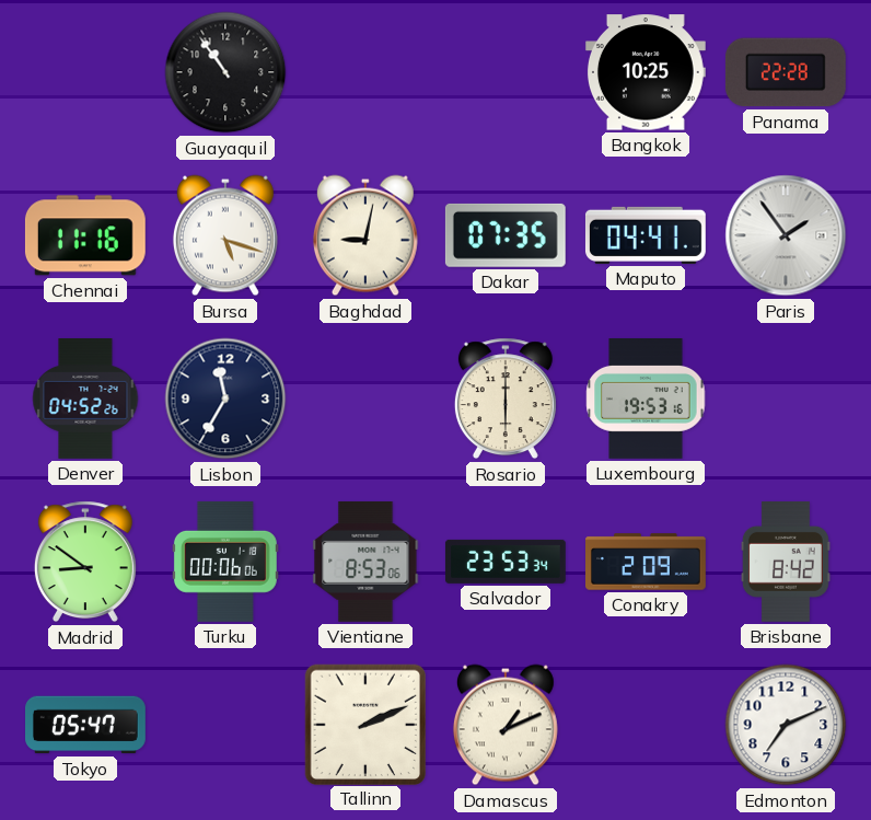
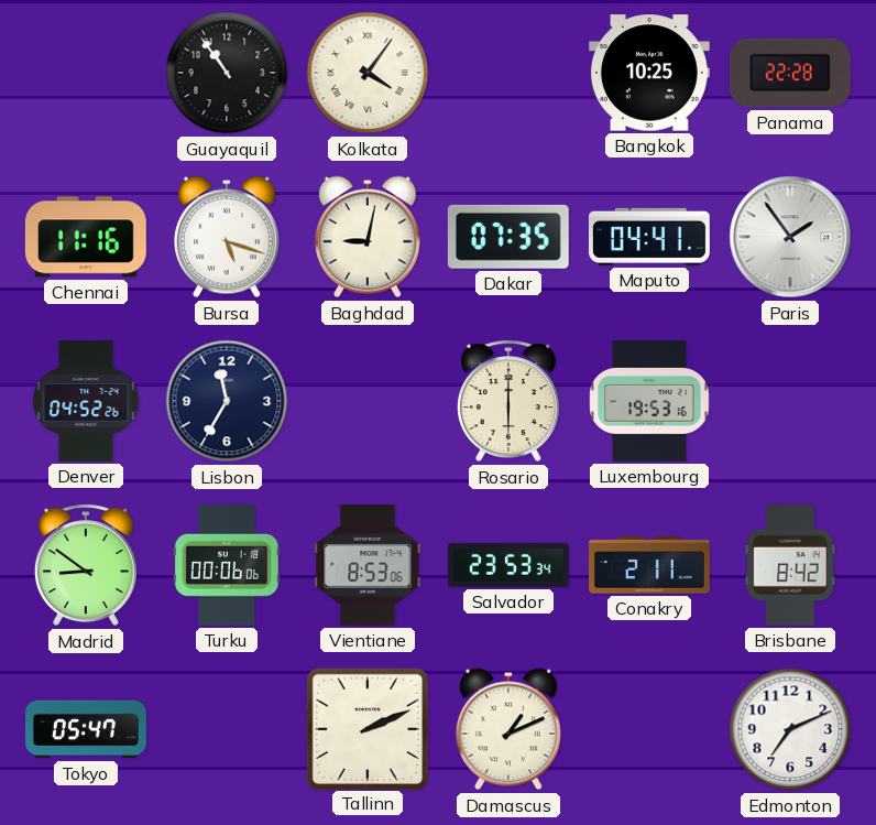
Kolkata: none -> 4:06
Conakry: 2:09 -> 2:11
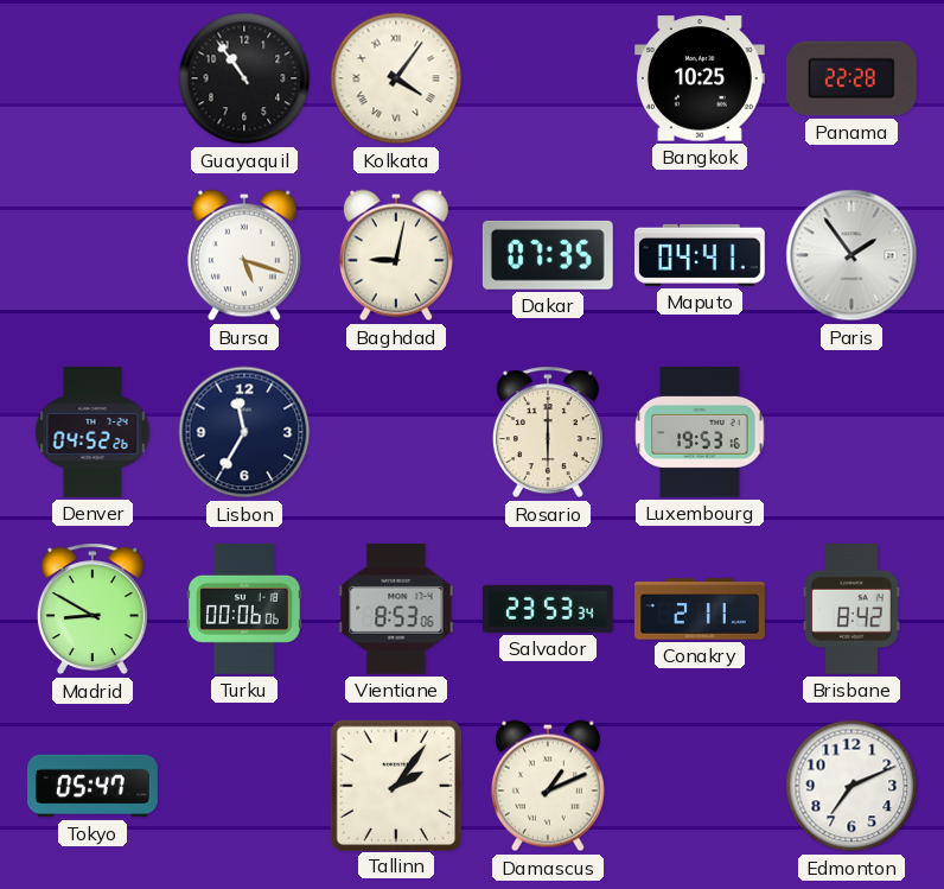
Chennai: 11:16 -> none
Madrid: 8:51 -> 8:50
Tallinn: 2:11 -> 2:06
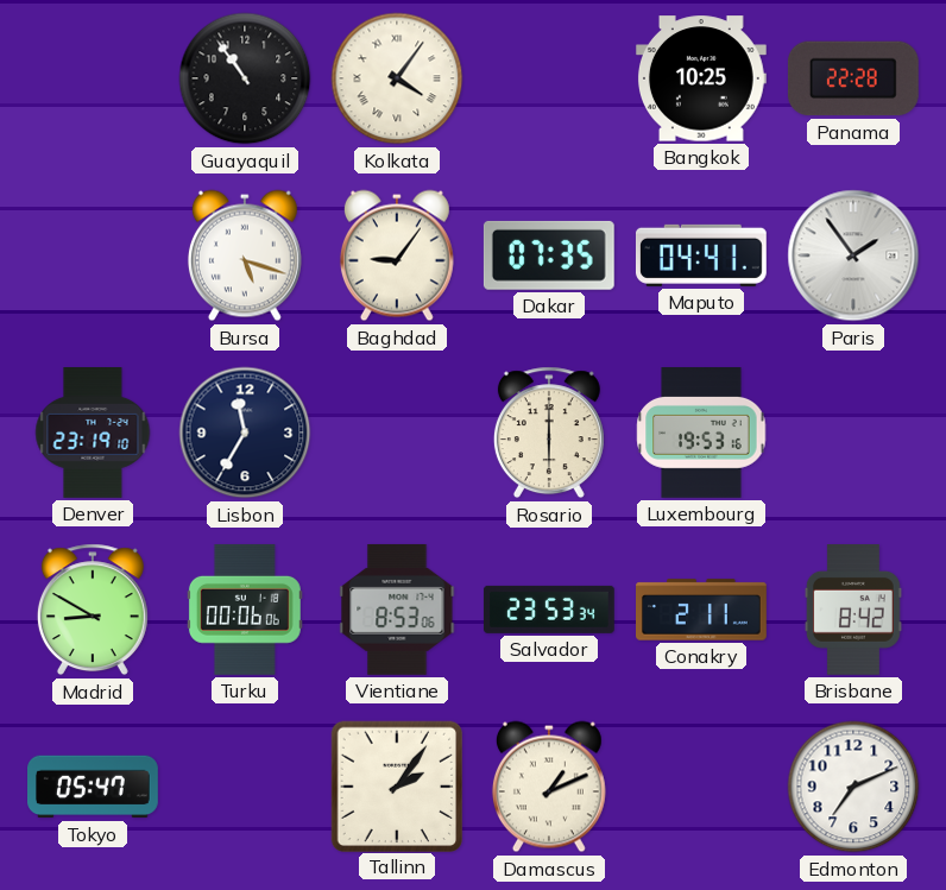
Baghdad: 9:02 -> 9:06
Denver: 04:52 -> 23:19
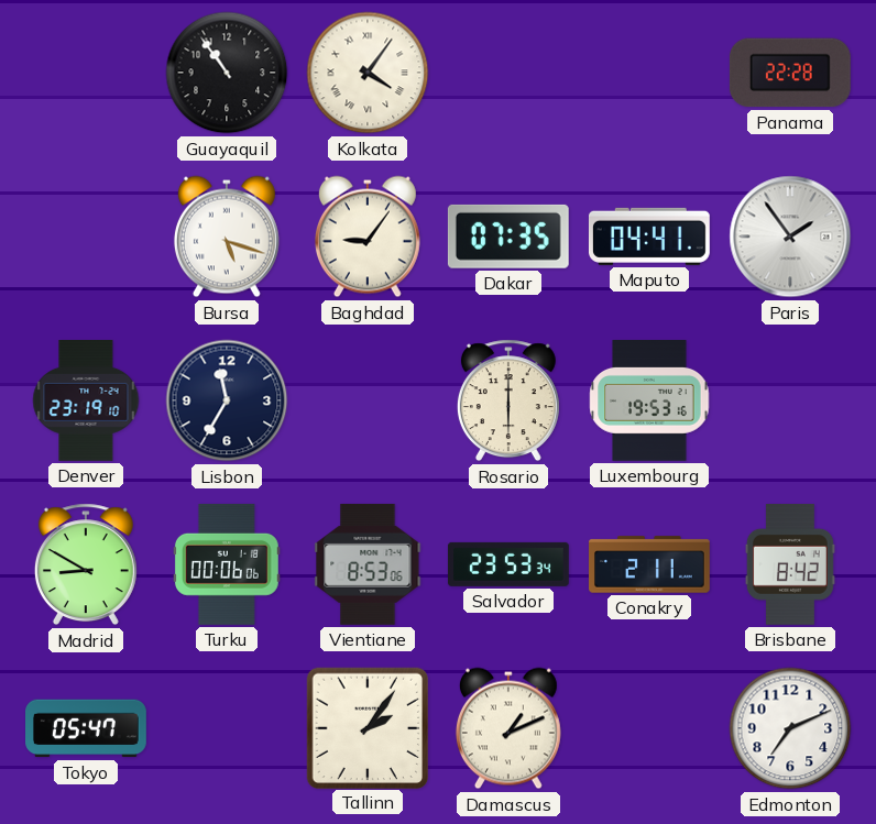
Bangkok: 10:25 -> none
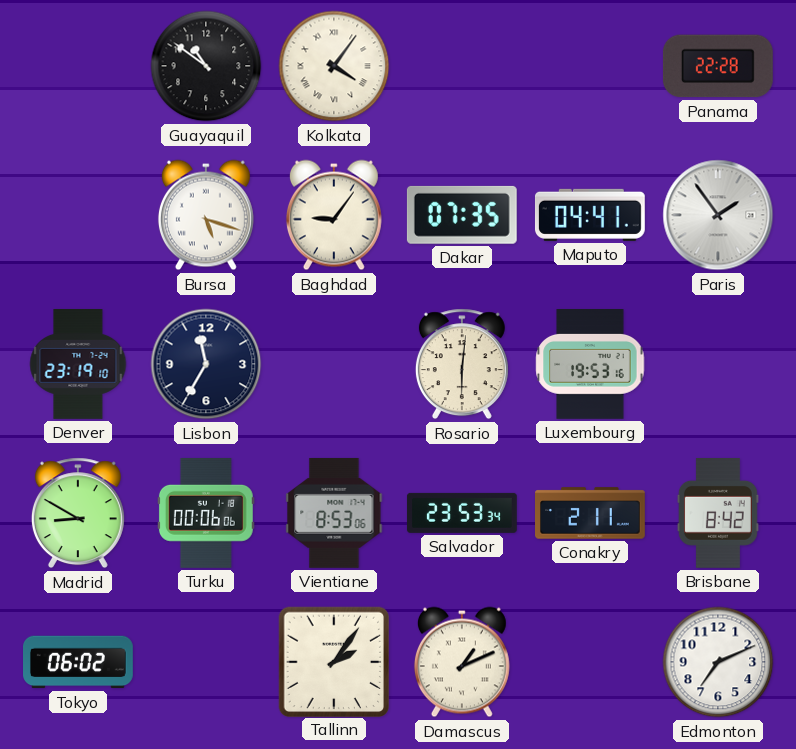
Guayaquil: 10:54 -> 10:51
Rosario: 6:00 -> 6:01
Tokyo: 05:47 -> 06:02
